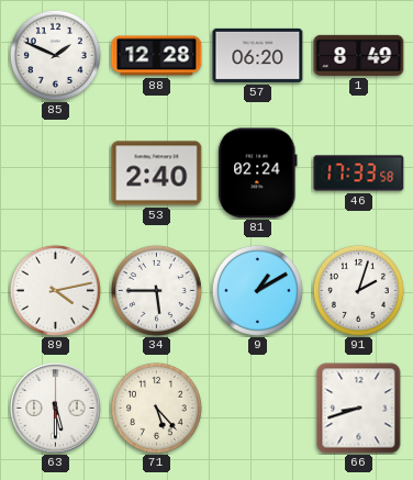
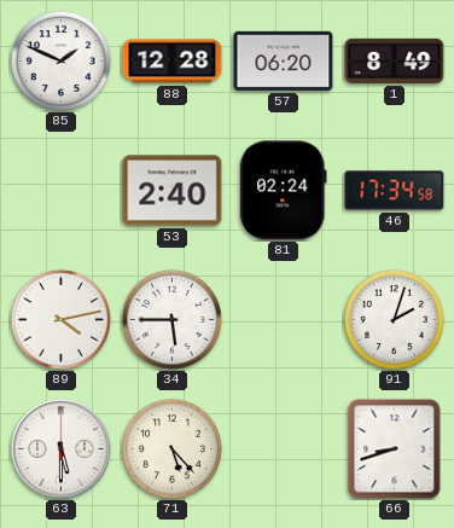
46: 17:33 -> 17:34
9: 1:10 -> none
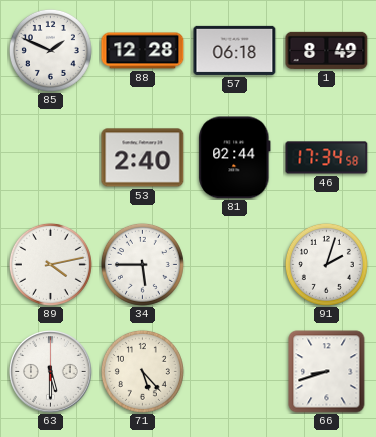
57: 06:20 -> 06:18
81: 02:24 -> 02:44
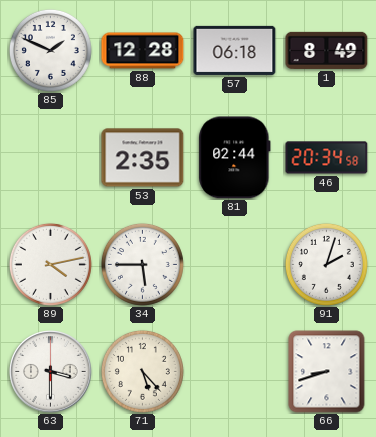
53: 2:40 -> 2:35
46: 17:34 -> 20:34
63: 5:30 -> 3:30
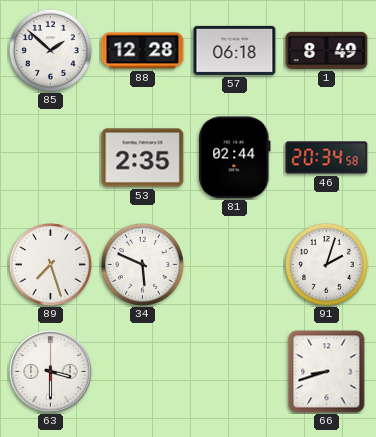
85: 1:49 -> 1:52
89: 4:13 -> 7:27
34: 5:45 -> 5:49
71: 5:23 -> none
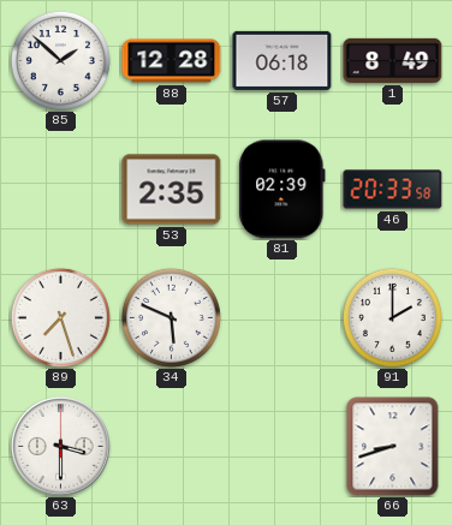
81: 02:44 -> 02:39
46: 20:34 -> 20:33
91: 2:03 -> 2:00
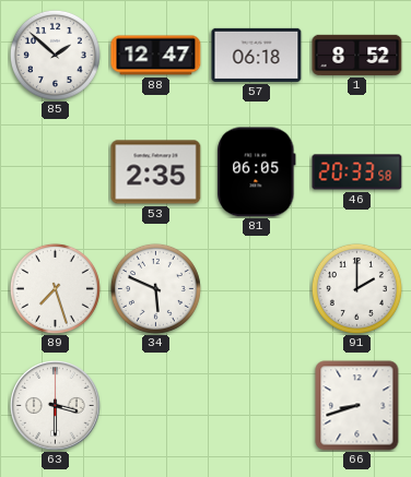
88: 12:28 -> 12:47
1: 8:49 -> 8:52
81: 02:39 -> 06:05
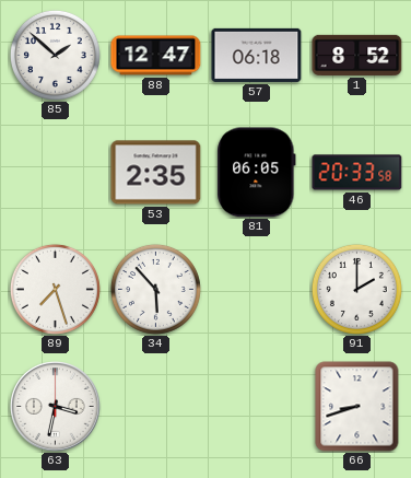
34: 5:49 -> 5:53
63: 3:30 -> 3:32
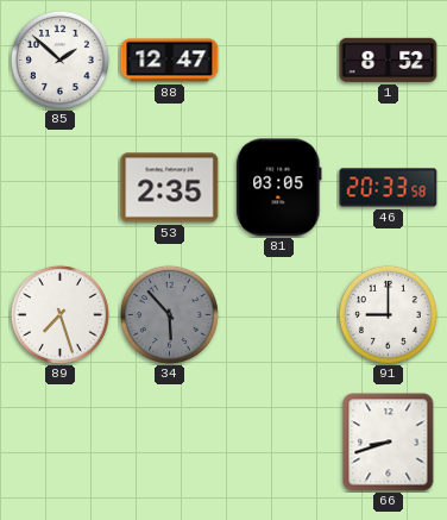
57: 06:18 -> none
81: 06:05 -> 03:05
34 dial: white -> grey
91: 2:00 -> 9:00
63: 3:32 -> none
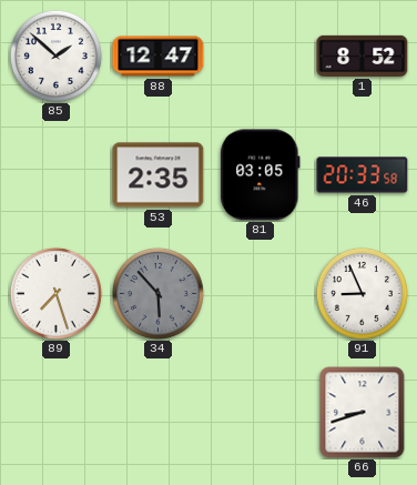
91: 9:00 -> 8:56
